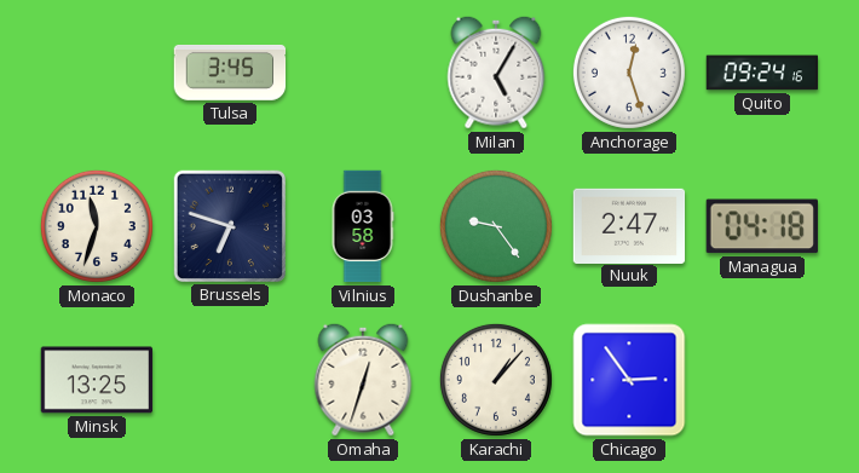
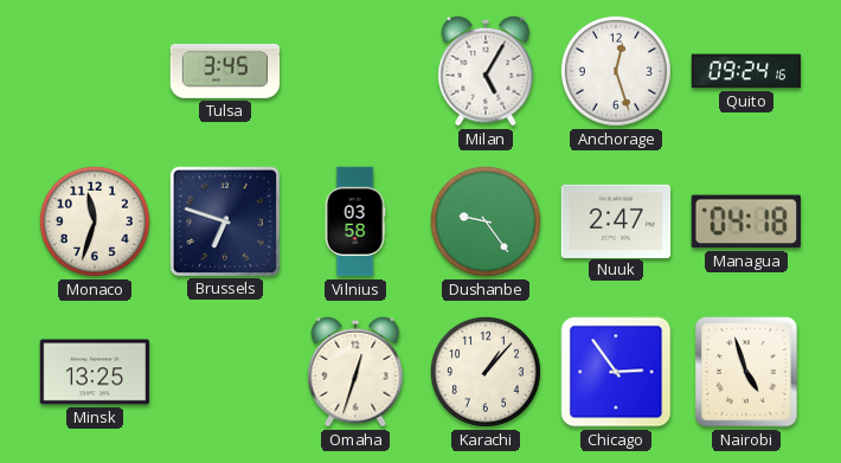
Nairobi: none -> 4:57
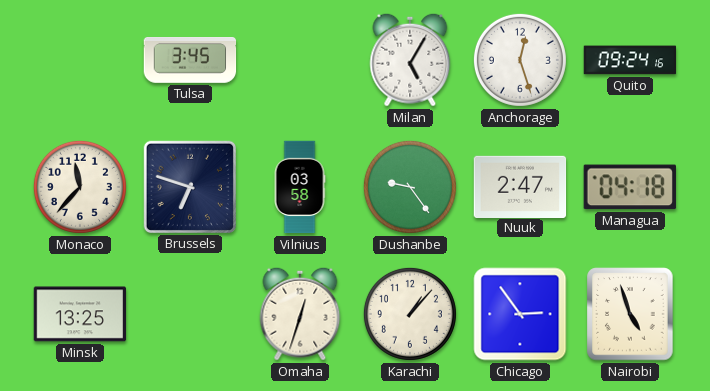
Monaco: 11:33 -> 11:37
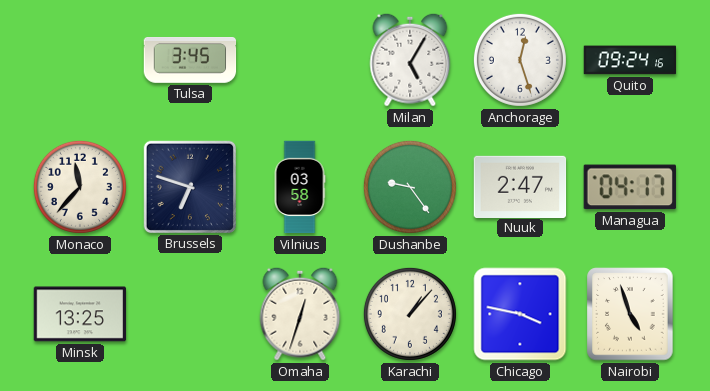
Managua: 04:18 -> 04:17
Chicago: 2:54 -> 3:47
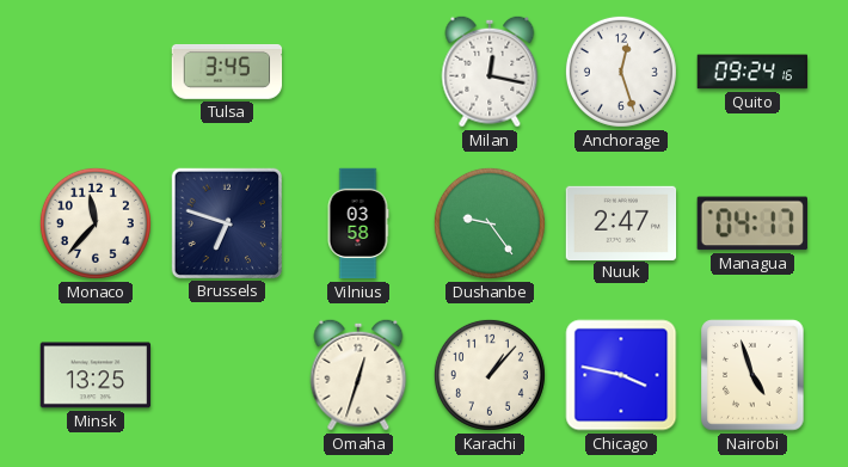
Milan: 5:05 -> 12:17
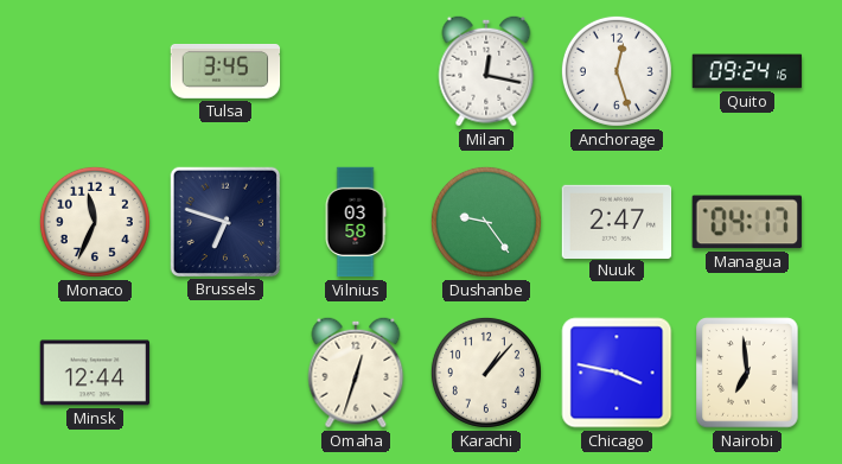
Monaco: 11:37 -> 11:34
Minsk: 13:25 -> 12:44
Nairobi: 4:57 -> 6:59
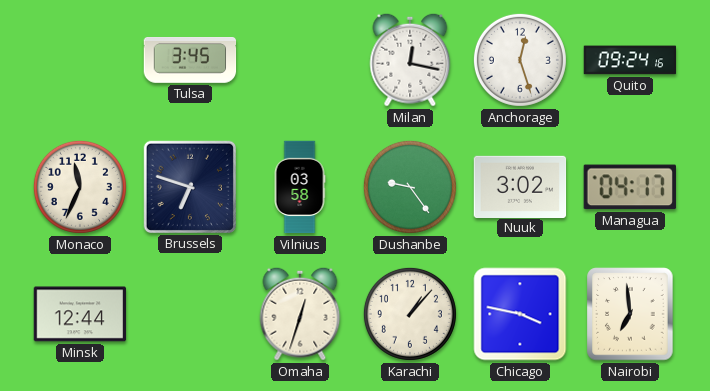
Nuuk: 2:47 -> 3:02
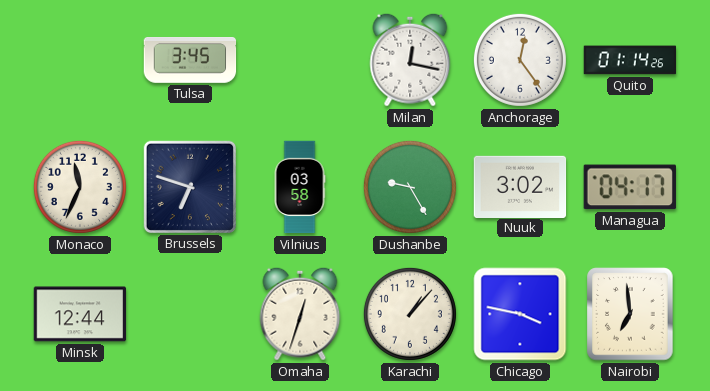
Anchorage: 12:27 -> 12:24
Quito: 09:24 -> 01:14
Dushanbe: 9:24 -> 9:25
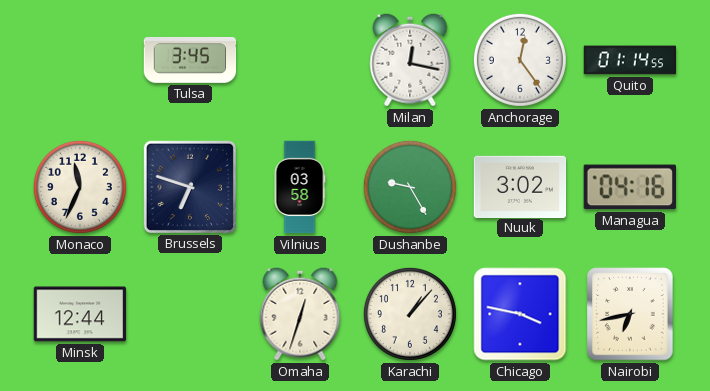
Quito: 01:14:26 -> 01:14:55
Managua: 04:17 -> 04:16
Nairobi: 6:59 -> 6:43
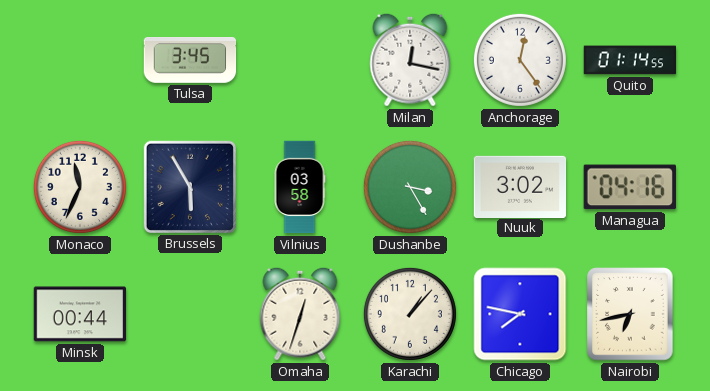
Brussels: 6:48 -> 5:55
Dushanbe: 9:25 -> 3:25
Minsk: 12:44 -> 00:44
Chicago: 3:47 -> 7:47
